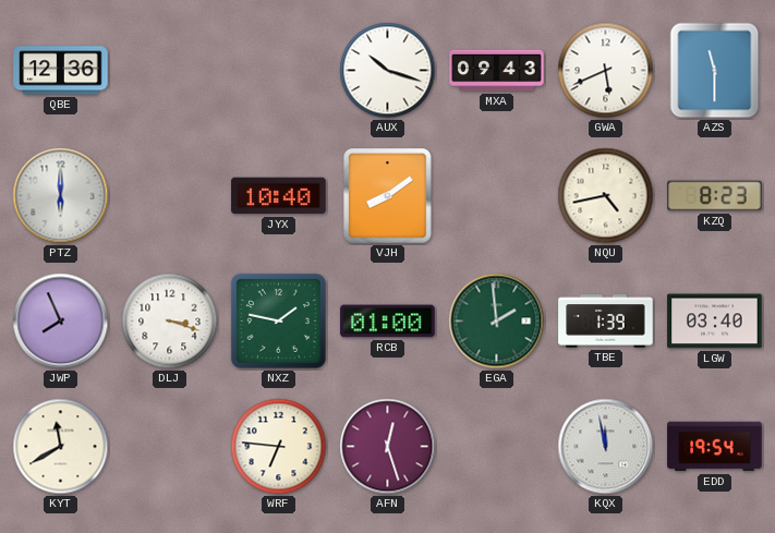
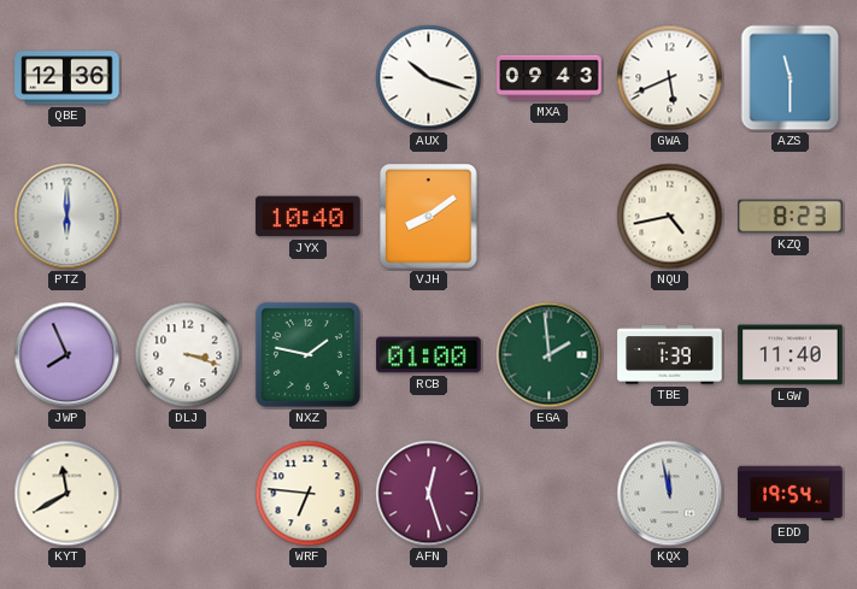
LGW: 03:40 -> 11:40
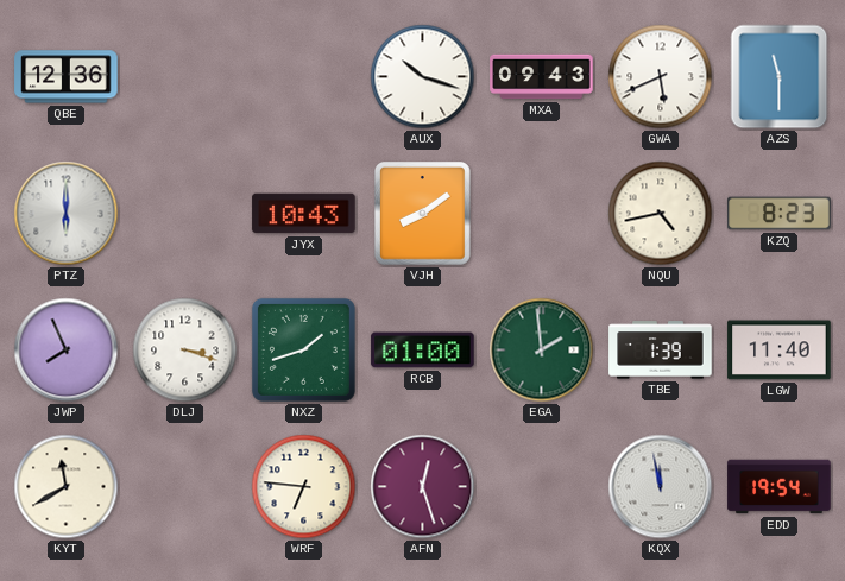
JYX: 10:40 -> 10:43
NXZ: 1:47 -> 1:42
